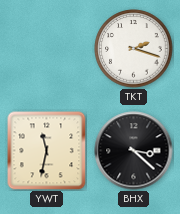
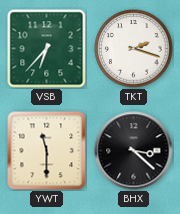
VSB: none -> 6:37
YWT: 11:32 -> 11:30
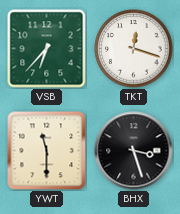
TKT: 2:18 -> 12:18
BHX: 3:22 -> 3:27
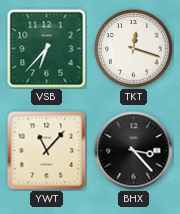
YWT: 11:30 -> 11:07
BHX: 3:27 -> 3:23
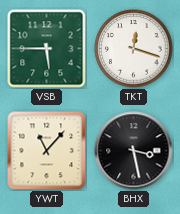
VSB: 6:37 -> 5:45
BHX: 3:23 -> 3:28
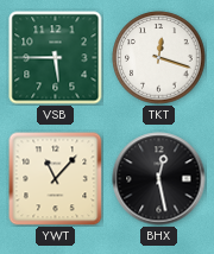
BHX: 3:28 -> 12:28
